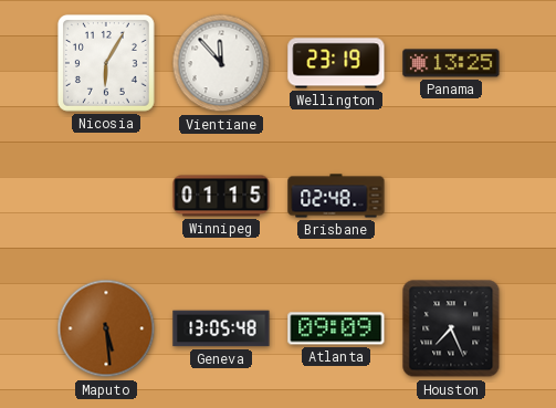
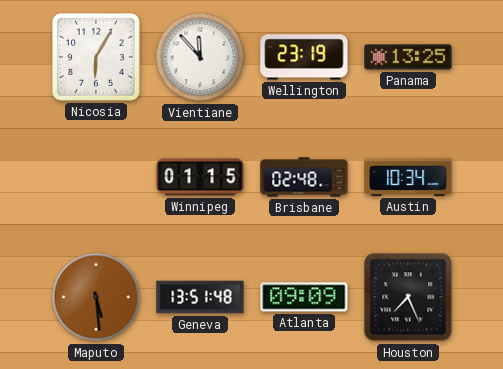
Austin: none -> 10:34
Geneva: 13:05 -> 13:51
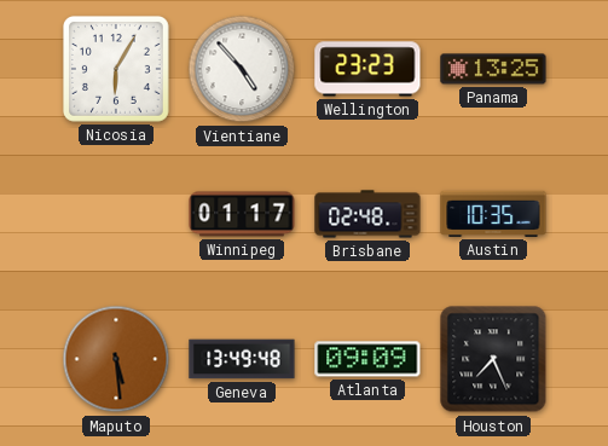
Vientiane: 11:53 -> 4:53
Wellington: 23:19 -> 23:23
Winnipeg: 01:15 -> 01:17
Austin: 10:34 -> 10:35
Geneva: 13:51 -> 13:49
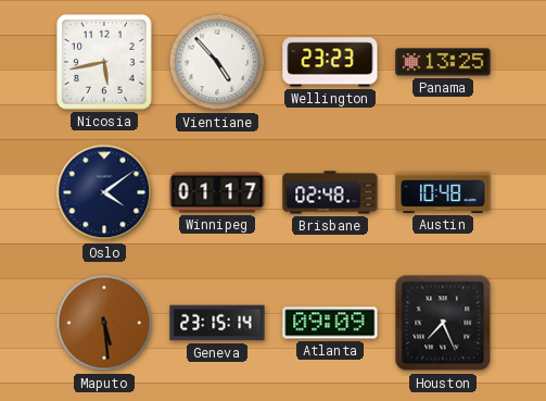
Nicosia: 6:05 -> 5:43
Oslo: none -> 4:09
Austin: 10:35 -> 10:48
Geneva: 13:49 -> 23:15
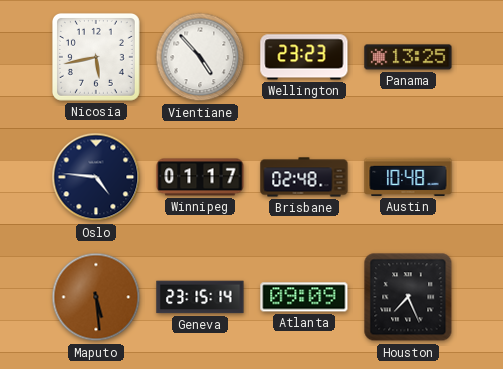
Oslo: 4:09 -> 4:46
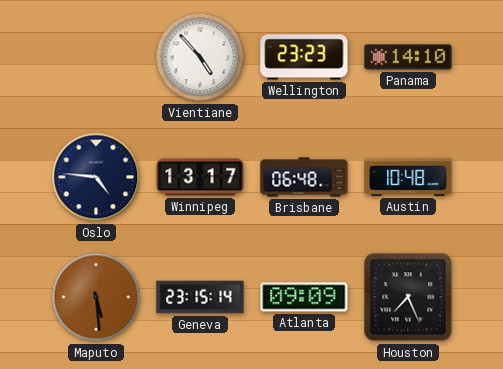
Nicosia: 5:43 -> none
Panama: 13:25 -> 14:10
Winnipeg: 01:17 -> 13:17
Brisbane: 02:48 -> 06:48
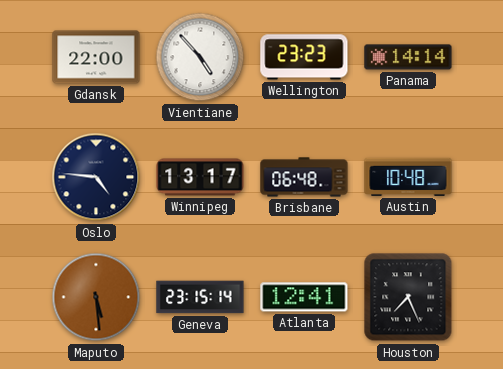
Gdansk: none -> 22:00
Panama: 14:10 -> 14:14
Atlanta: 09:09 -> 12:41
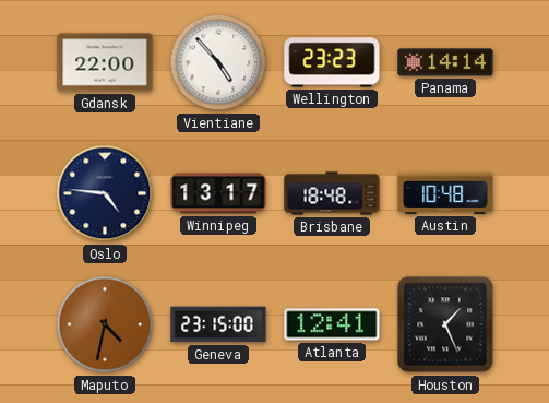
Brisbane: 06:48 -> 18:48
Maputo: 5:29 -> 4:32
Geneva: 23:15:14 -> 23:15:00
Houston: 7:26 -> 1:26
